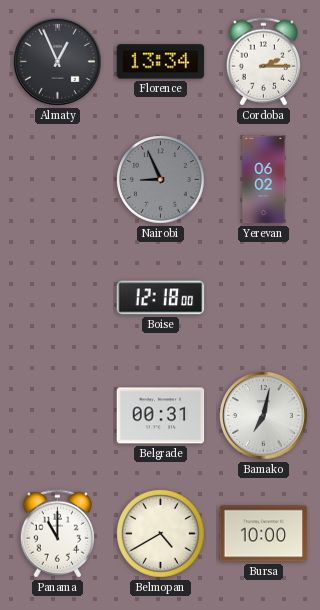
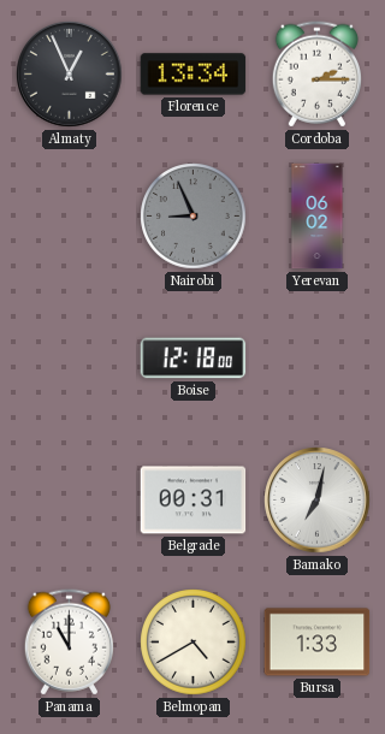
Bursa: 10:00 -> 1:33
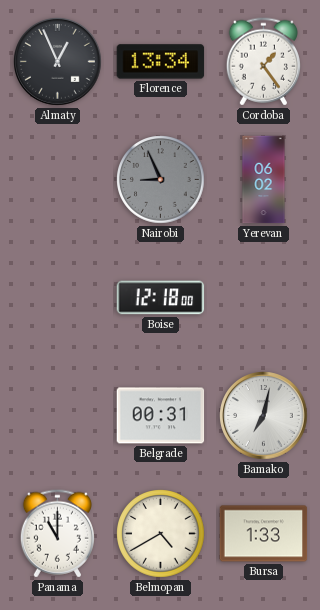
Cordoba: 2:15 -> 1:24
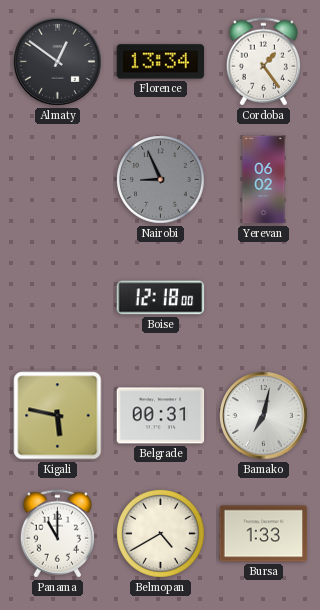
Almaty: 12:56 -> 12:51
Kigali: none -> 5:47
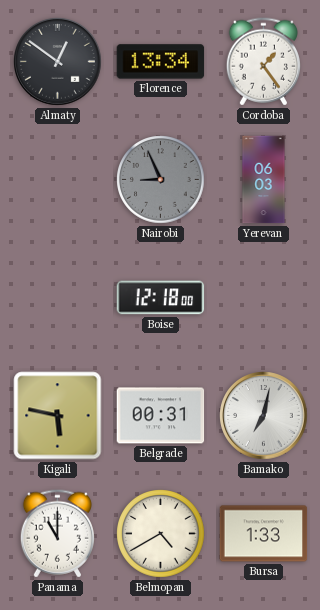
Yerevan: 06:02 -> 06:03
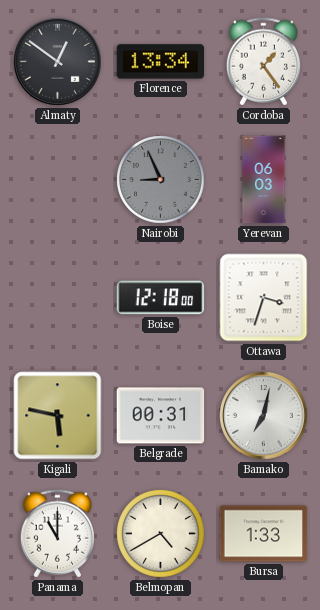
Ottawa: none -> 3:33
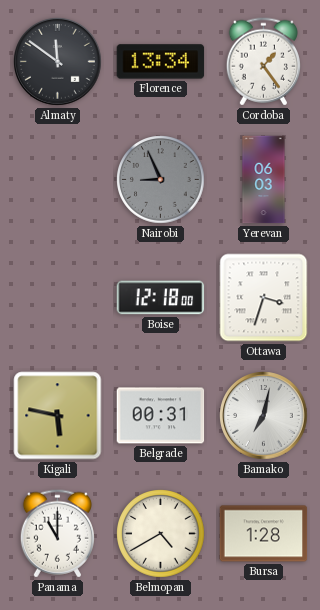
Almaty: 12:51 -> 11:51
Bursa: 1:33 -> 1:28
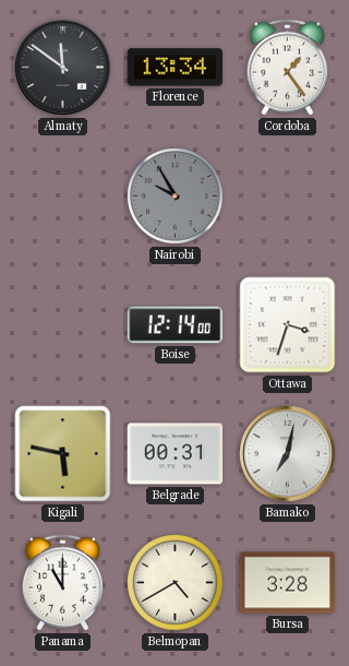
Nairobi: 8:56 -> 9:55
Yerevan: 06:03 -> none
Boise: 12:18 -> 12:14
Bursa: 1:28 -> 3:28
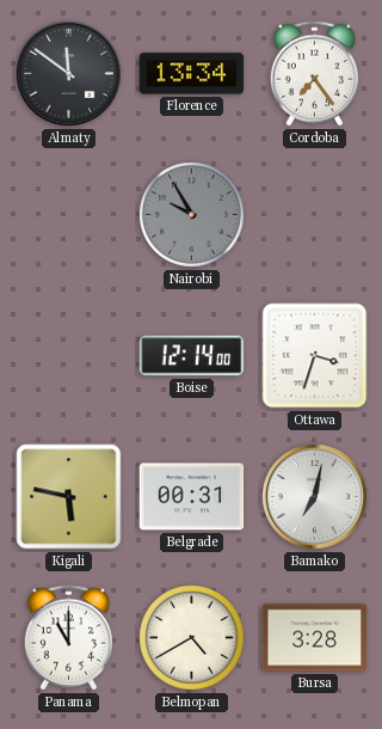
Cordoba: 1:24 -> 7:24
